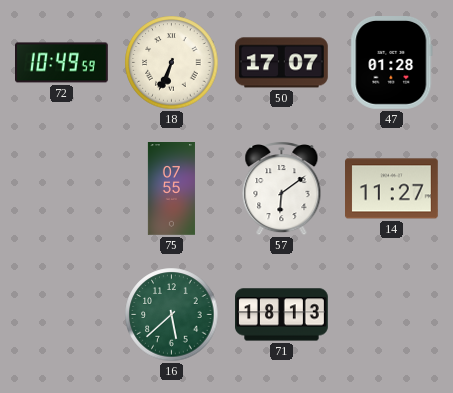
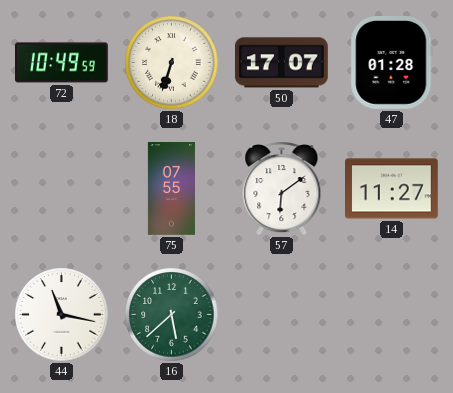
18: 6:34 -> 6:33
44: none -> 11:17
71: 18:13 -> none
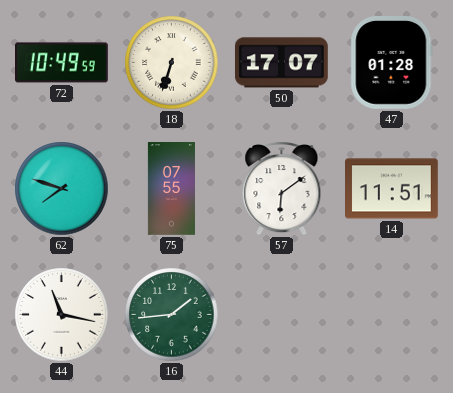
62: none -> 7:48
14: 11:27 -> 11:51
16: 5:38 -> 1:44
